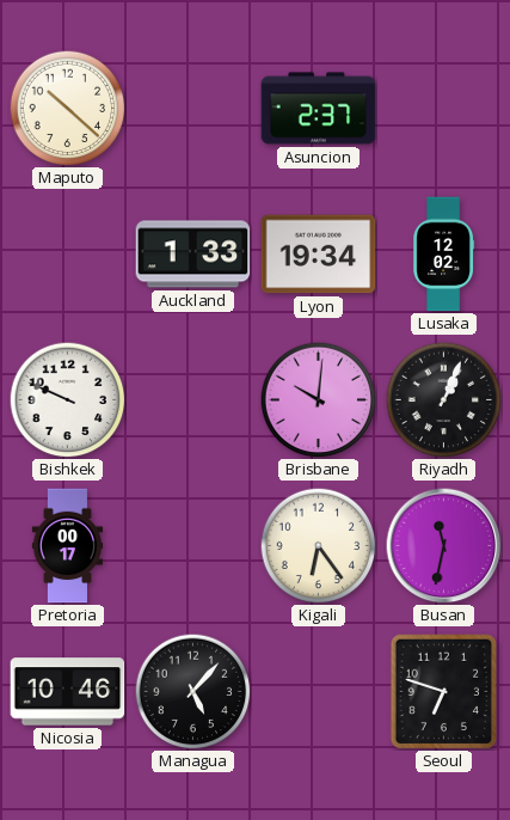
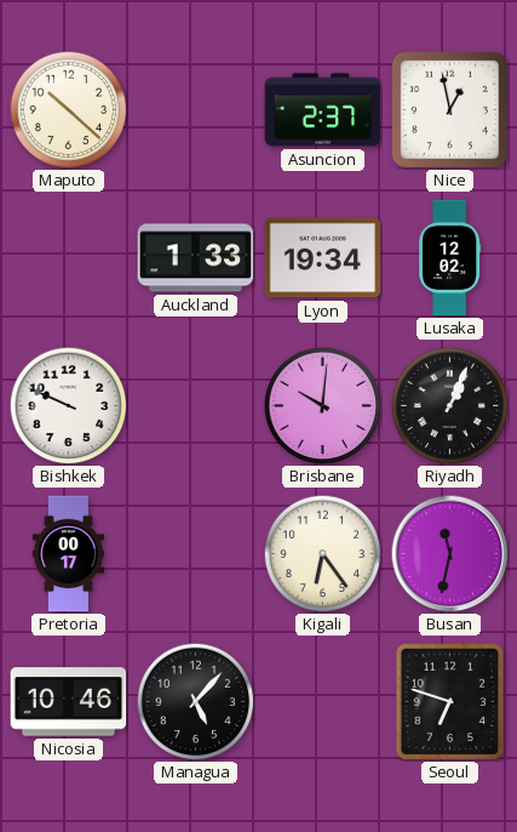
Nice: none -> 12:58
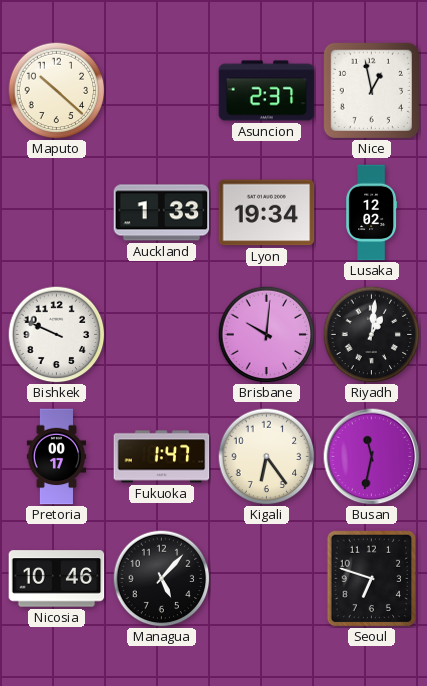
Riyadh: 1:04 -> 1:01
Fukuoka: none -> 1:47
